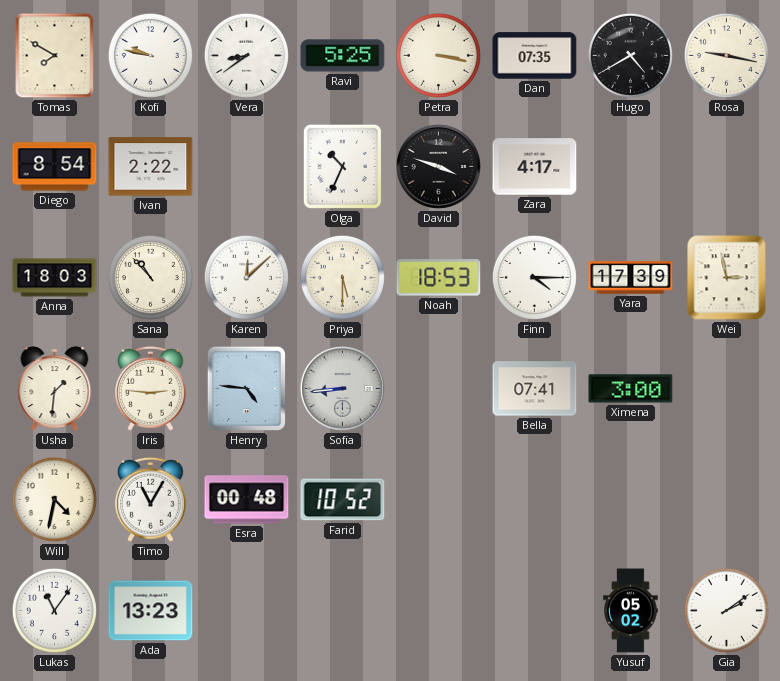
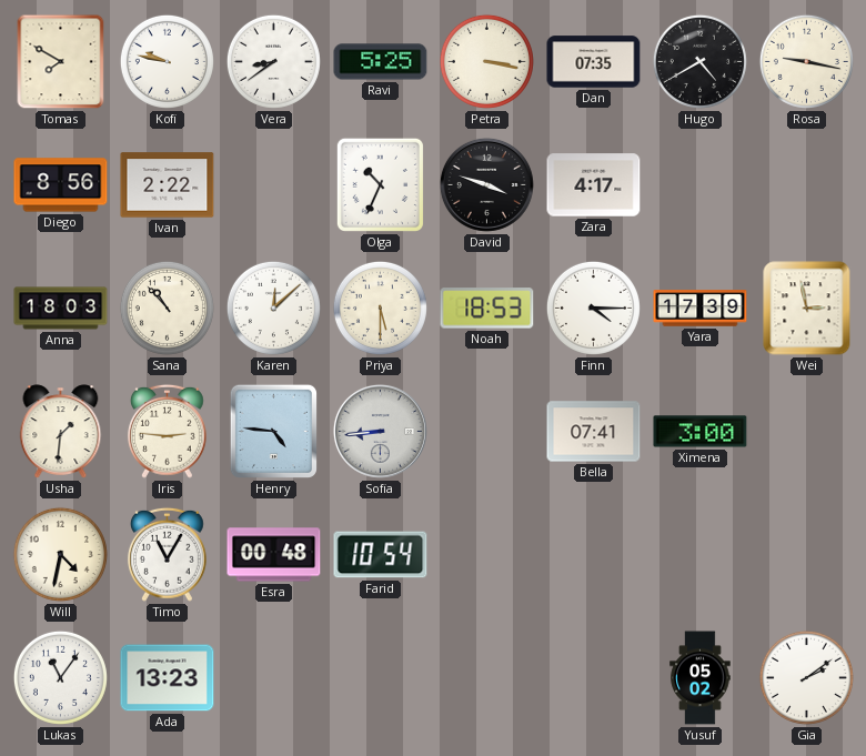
Diego: 8:54 -> 8:56
Farid: 10:52 -> 10:54
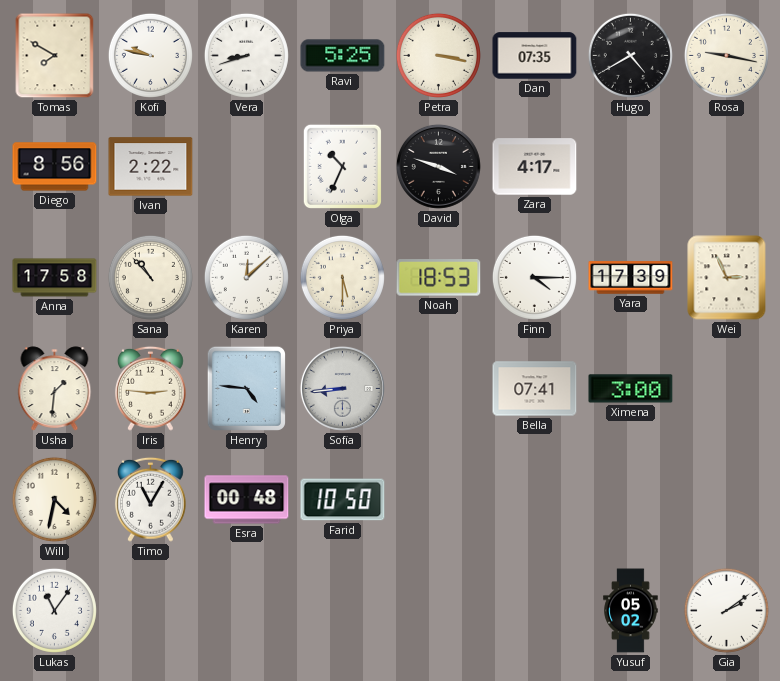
Vera: 8:39 -> 8:42
Anna: 18:03 -> 17:58
Wei: 2:58 -> 2:56
Farid: 10:54 -> 10:50
Ada: 13:23 -> none
